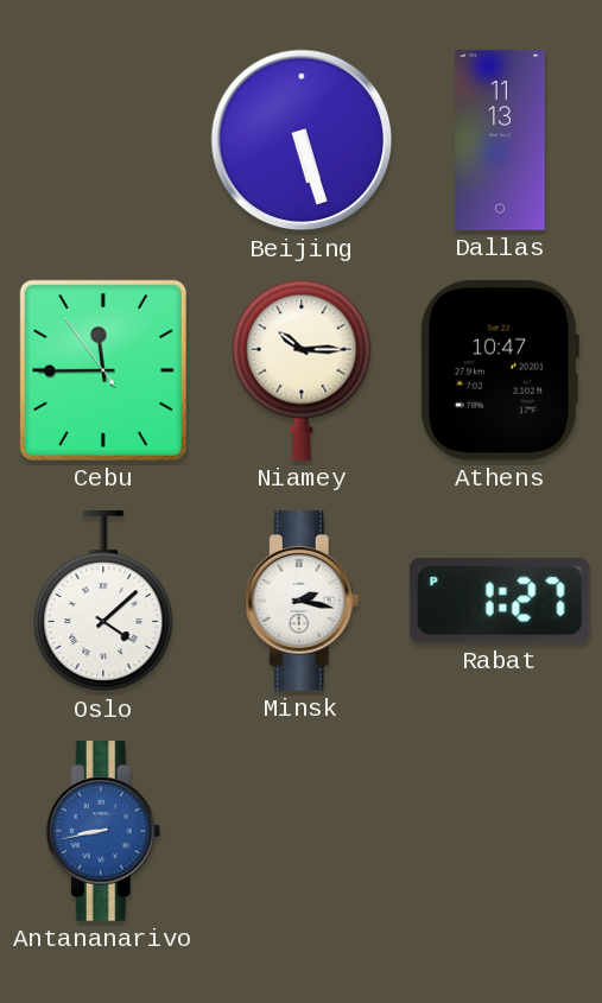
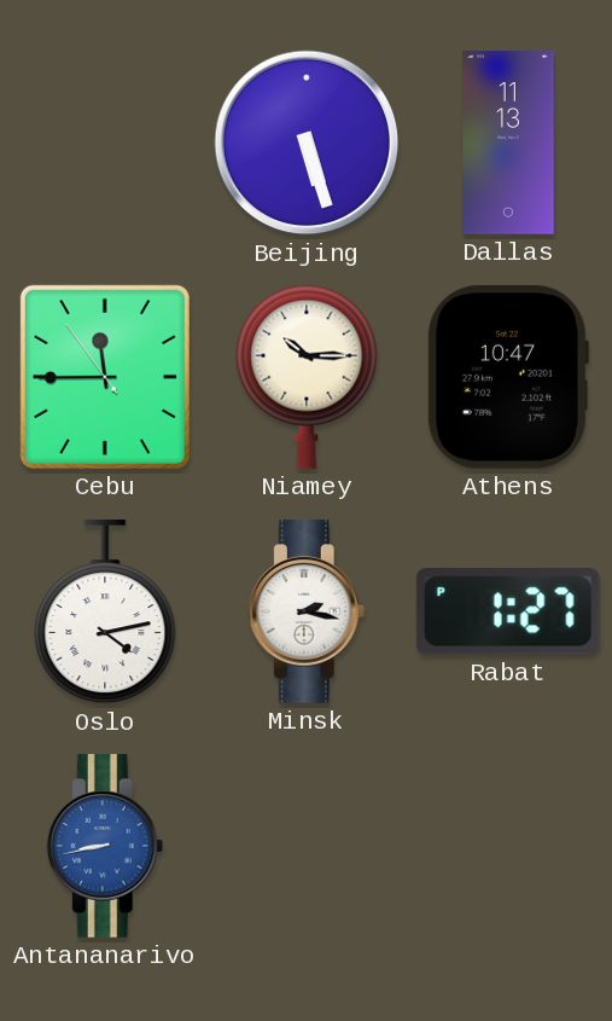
Oslo: 4:08 -> 4:13
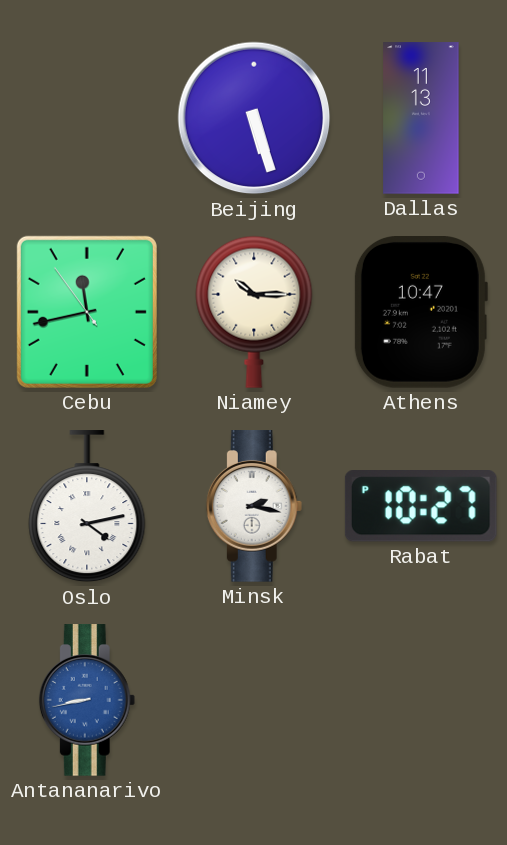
Cebu: 11:44 -> 11:42
Rabat: 1:27 -> 10:27
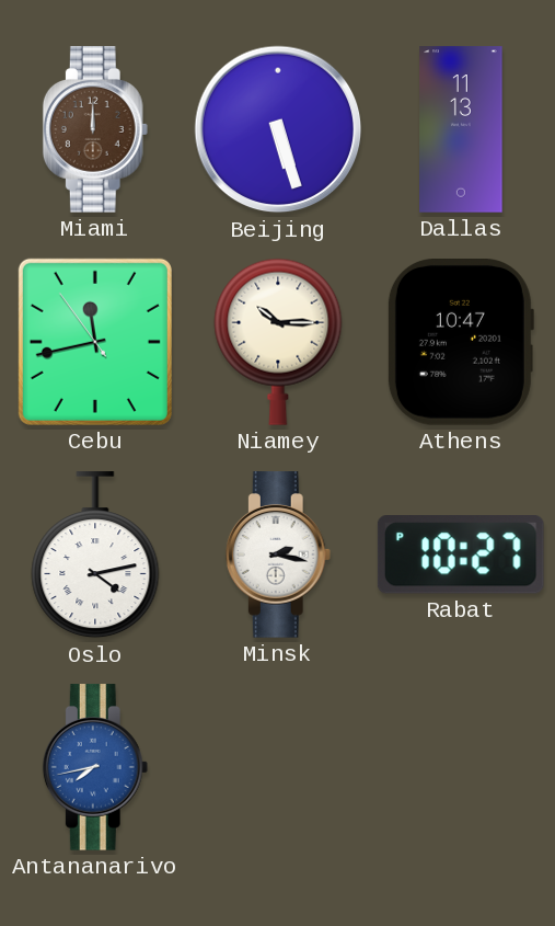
Miami: none -> 12:00
Antananarivo: 8:43 -> 7:43
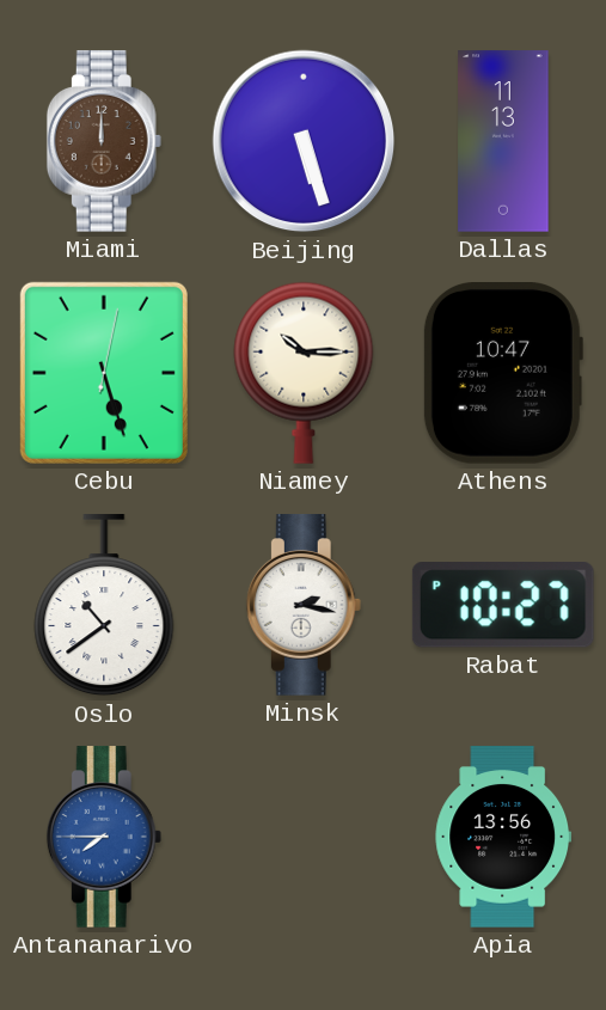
Cebu: 11:42 -> 5:27
Oslo: 4:13 -> 10:39
Antananarivo: 7:43 -> 7:45
Apia: none -> 13:56
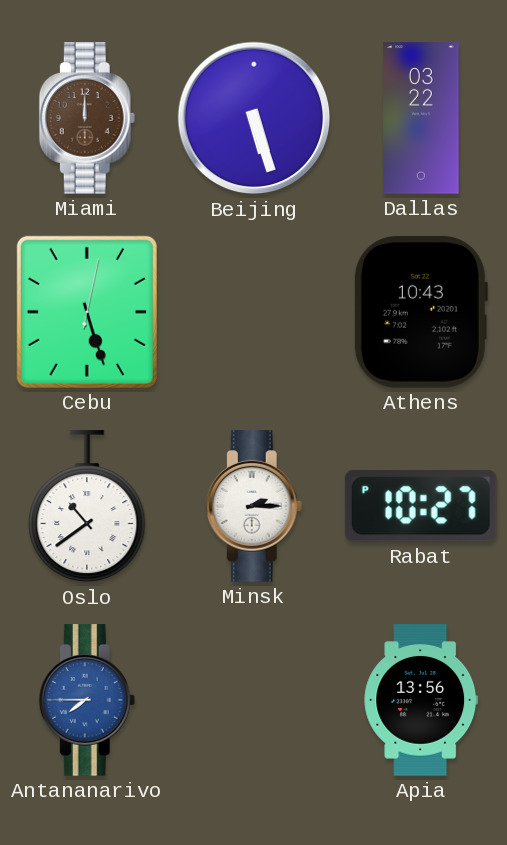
Dallas: 11:13 -> 03:22
Niamey: 10:15 -> none
Athens: 10:47 -> 10:43
Minsk: 2:17 -> 2:15
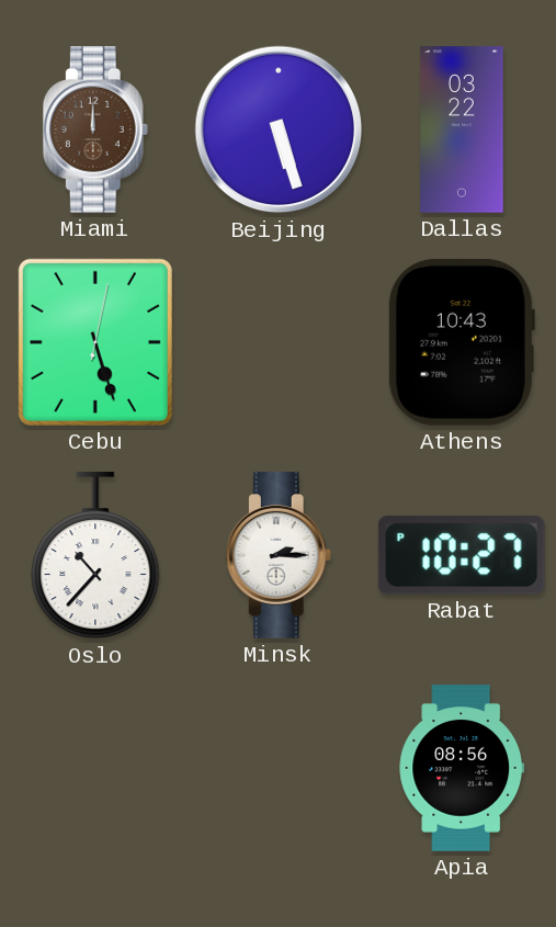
Oslo: 10:39 -> 10:37
Antananarivo: 7:45 -> none
Apia: 13:56 -> 08:56
